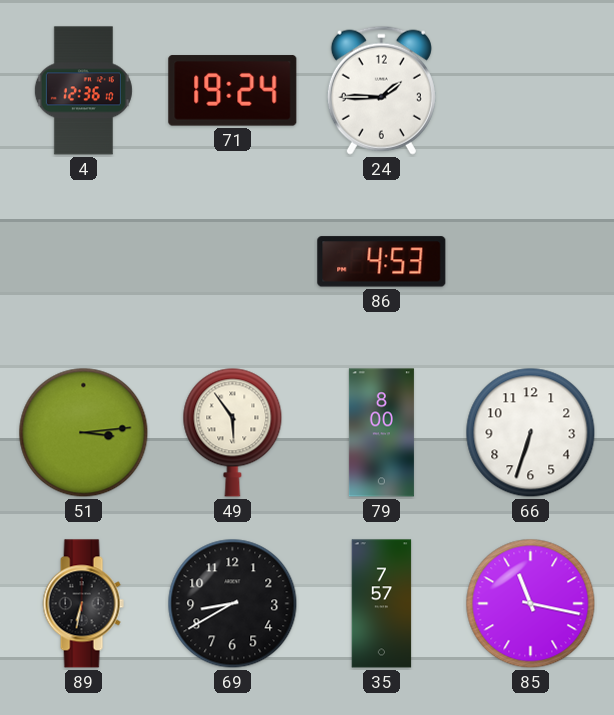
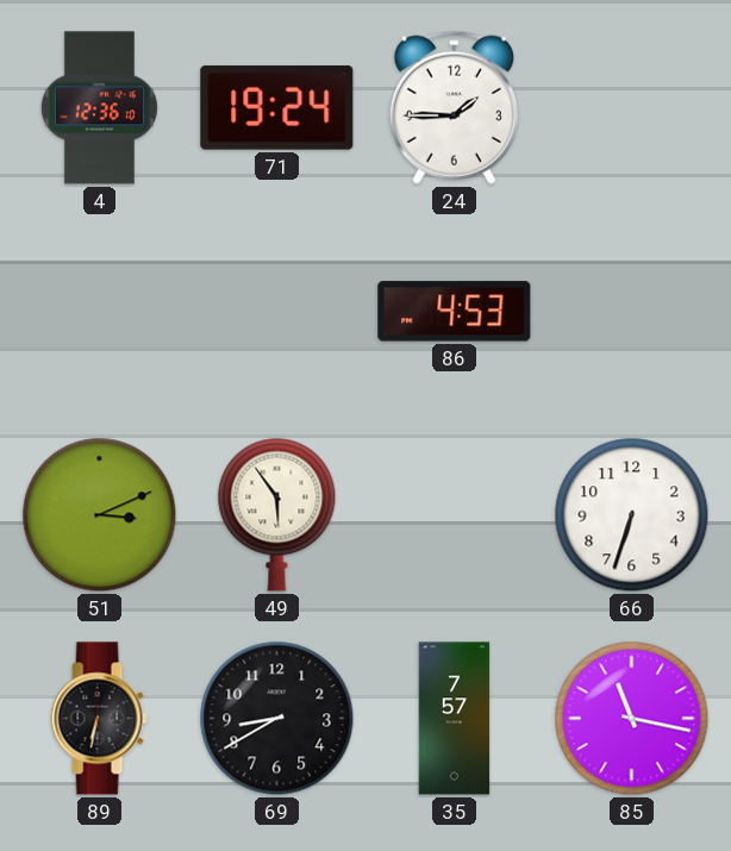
51: 3:14 -> 3:11
79: 8:00 -> none
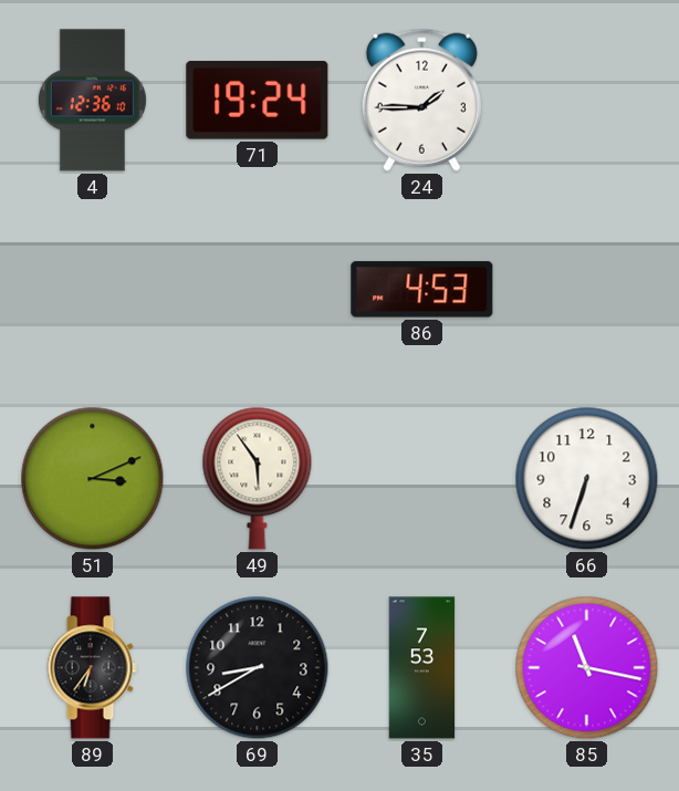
89: 6:32 -> 6:36
35: 7:57 -> 7:53
